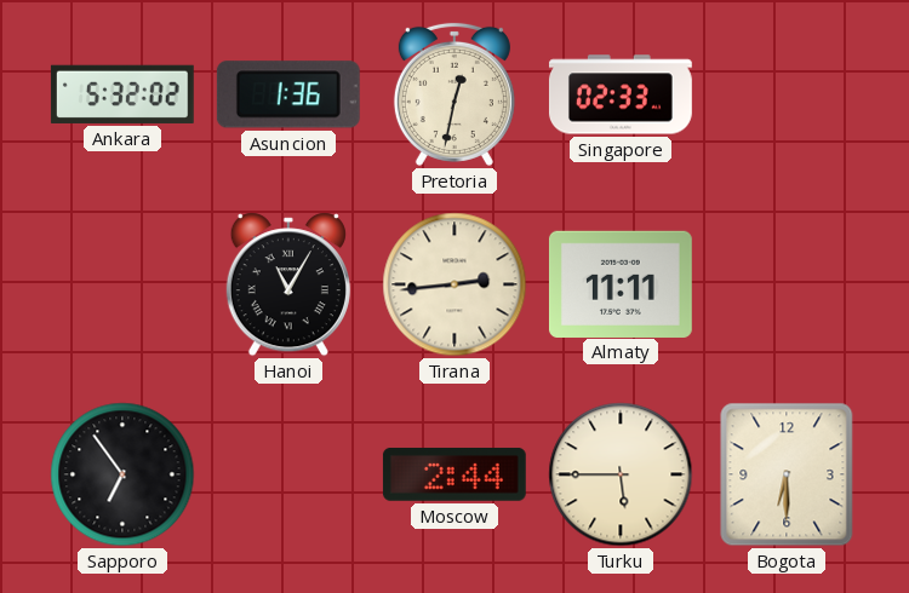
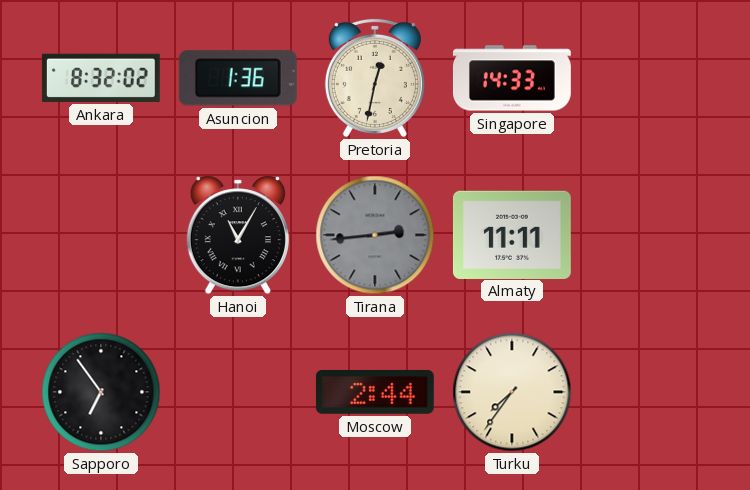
Ankara: 5:32 -> 8:32
Singapore: 02:33 -> 14:33
Tirana dial: cream -> grey
Turku: 5:45 -> 7:36
Bogota: 6:30 -> none
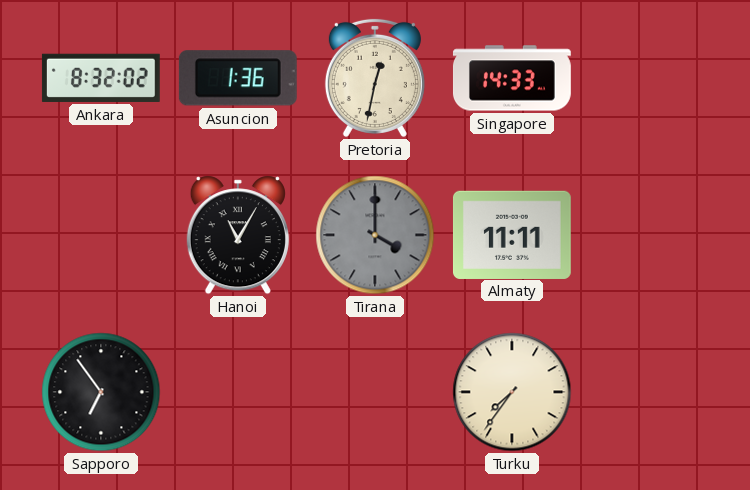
Tirana: 2:44 -> 4:00
Moscow: 2:44 -> none
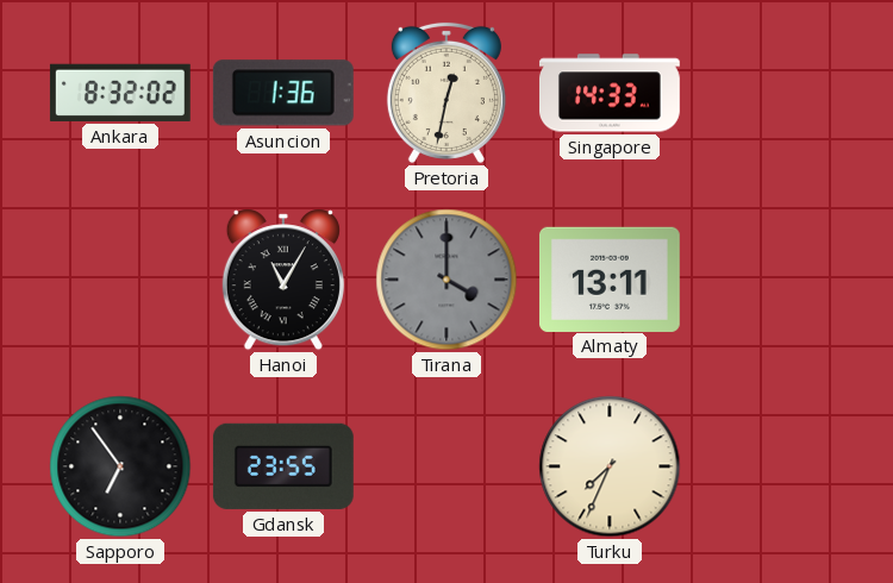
Almaty: 11:11 -> 13:11
Gdansk: none -> 23:55
Turku: 7:36 -> 7:34
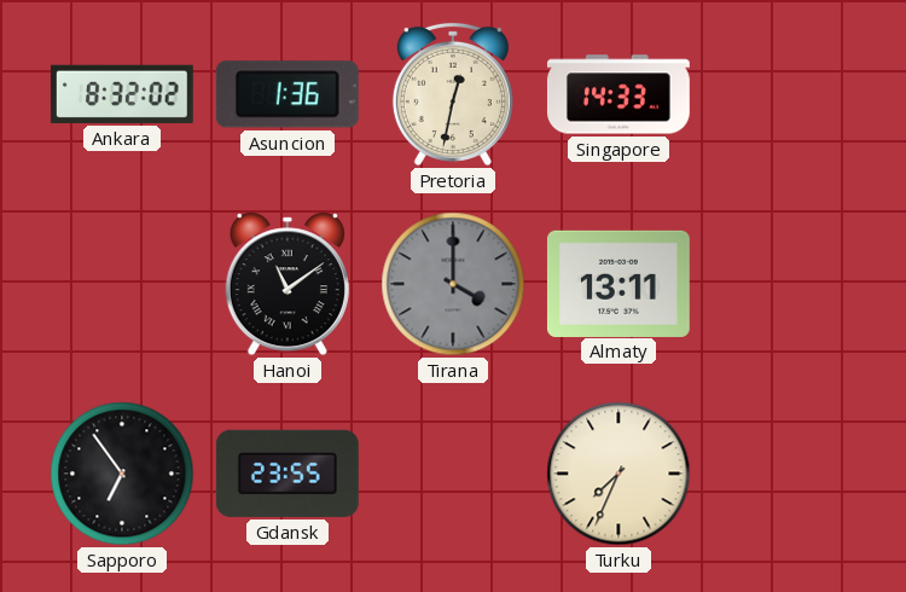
Hanoi: 11:05 -> 11:09
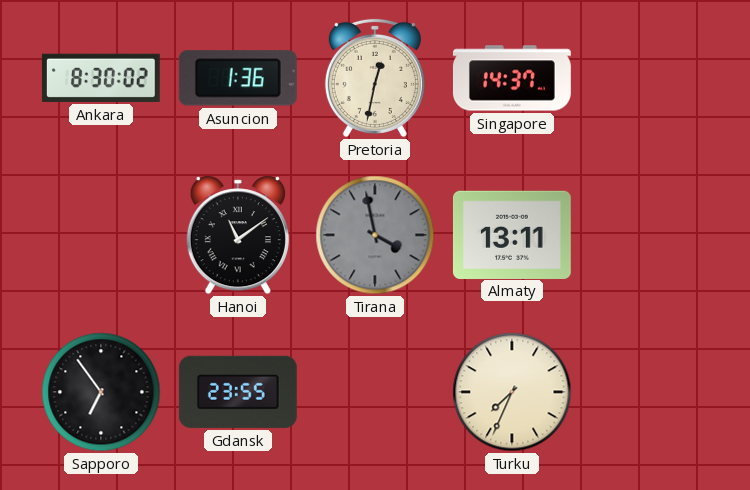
Ankara: 8:32 -> 8:30
Singapore: 14:33 -> 14:37
Tirana: 4:00 -> 3:58
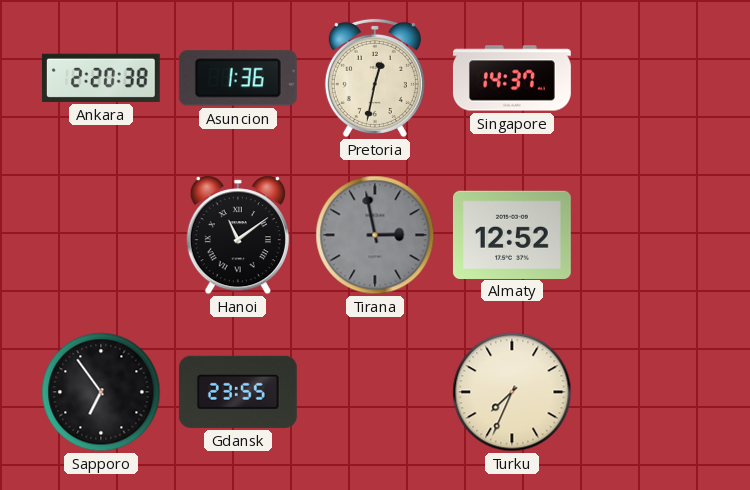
Ankara: 8:30 -> 2:20
Tirana: 3:58 -> 2:58
Almaty: 13:11 -> 12:52
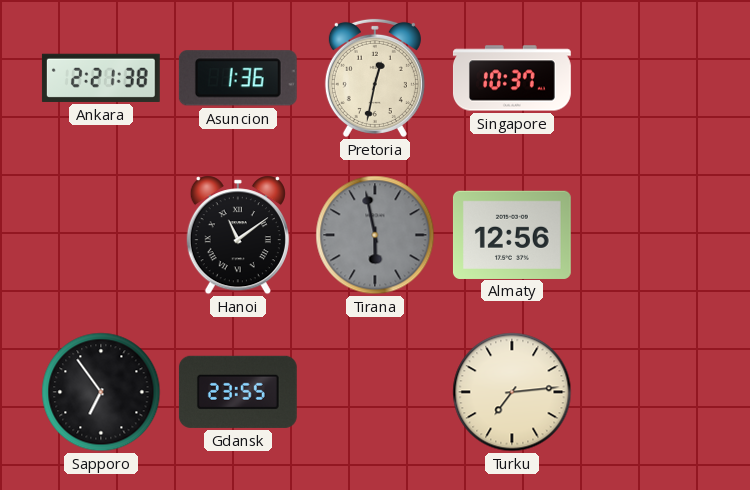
Ankara: 2:20 -> 2:21
Singapore: 14:37 -> 10:37
Tirana: 2:58 -> 5:58
Almaty: 12:52 -> 12:56
Turku: 7:34 -> 7:14
